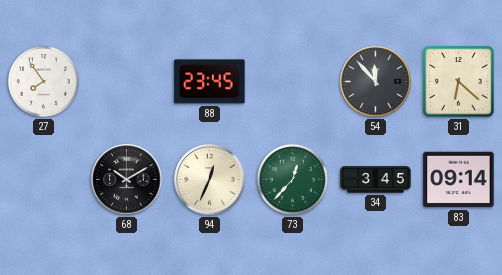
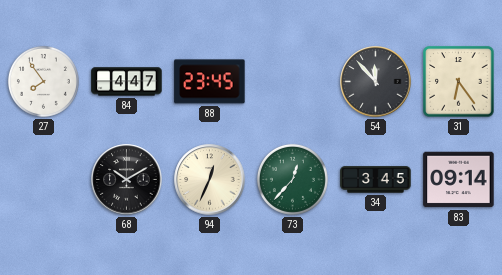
84: none -> 4:47
31: 6:22 -> 6:24
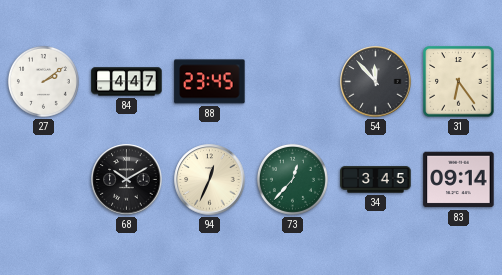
27: 7:54 -> 2:09
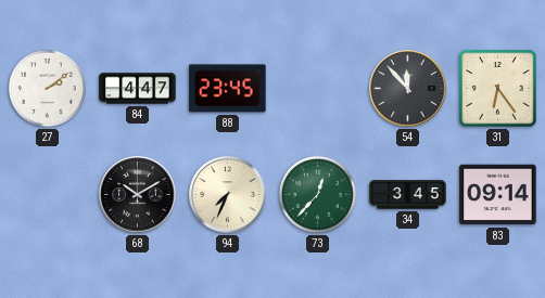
94: 12:34 -> 7:34
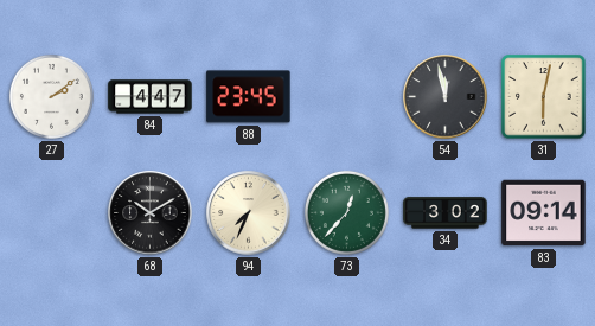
54: 11:53 -> 11:58
31: 6:24 -> 6:02
34: 3:45 -> 3:02
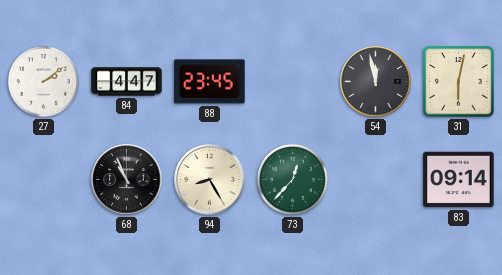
68: 10:10 -> 10:56
94: 7:34 -> 8:25
34: 3:02 -> none
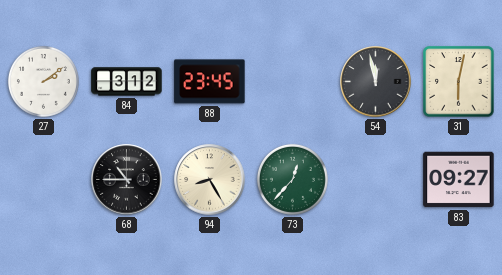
84: 4:47 -> 3:12
68: 10:56 -> 10:45
83: 09:14 -> 09:27
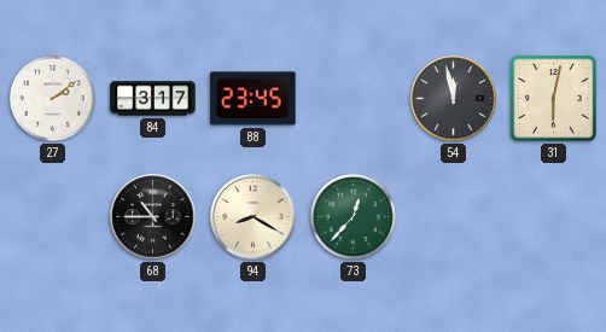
84: 3:12 -> 3:17
94: 8:25 -> 8:20
83: 09:27 -> none
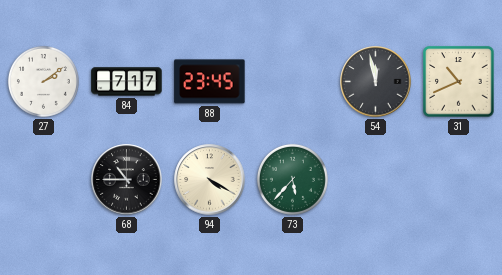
84: 3:17 -> 7:17
31: 6:02 -> 10:41
94: 8:20 -> 4:20
73: 12:37 -> 5:37
